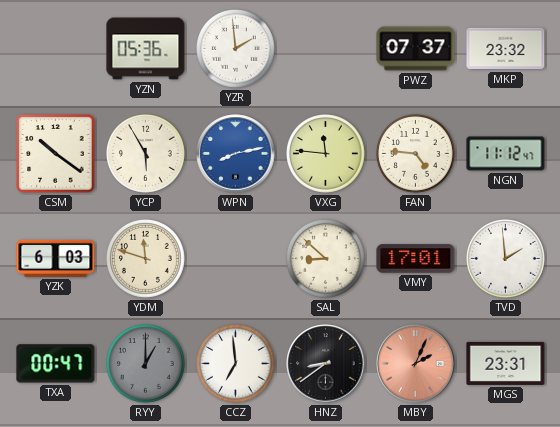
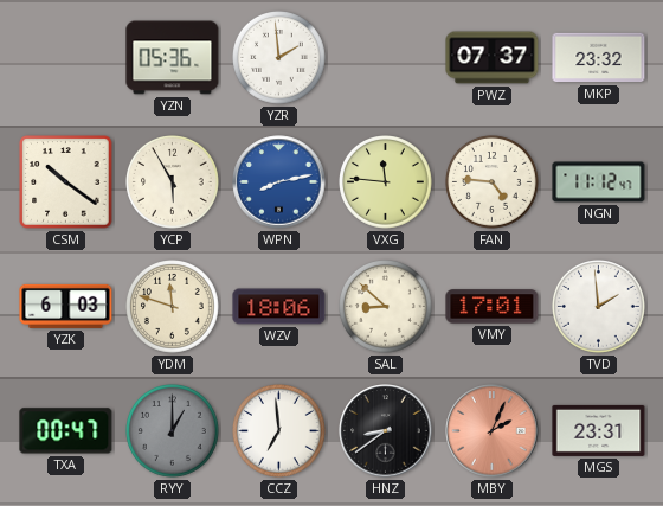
WZV: none -> 18:06
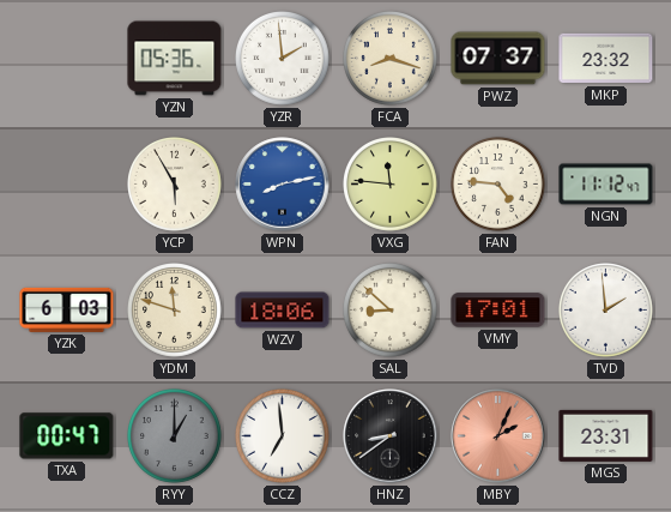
FCA: none -> 8:18
CSM: 10:21 -> none
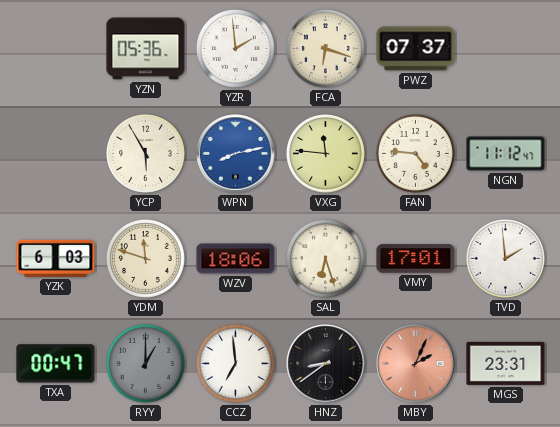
FCA: 8:18 -> 6:18
MKP: 23:32 -> none
SAL: 8:52 -> 6:27
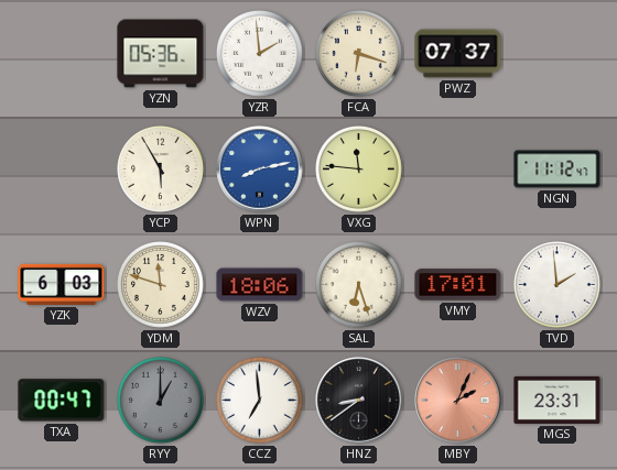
FAN: 4:46 -> none
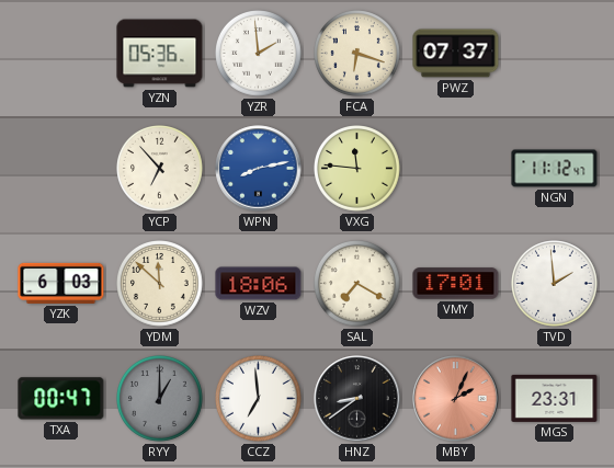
YCP: 5:55 -> 6:53
YDM: 11:48 -> 11:52
SAL: 6:27 -> 7:20
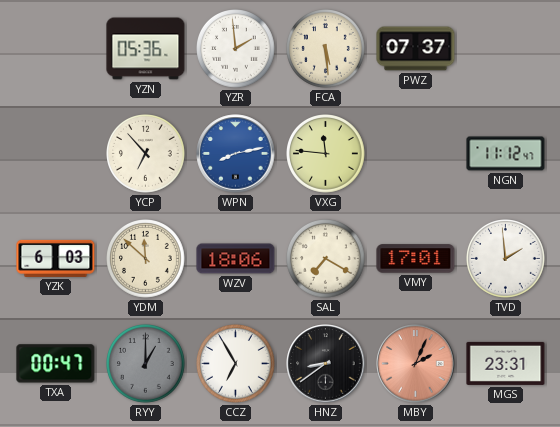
FCA: 6:18 -> 5:29
CCZ: 6:59 -> 6:55
